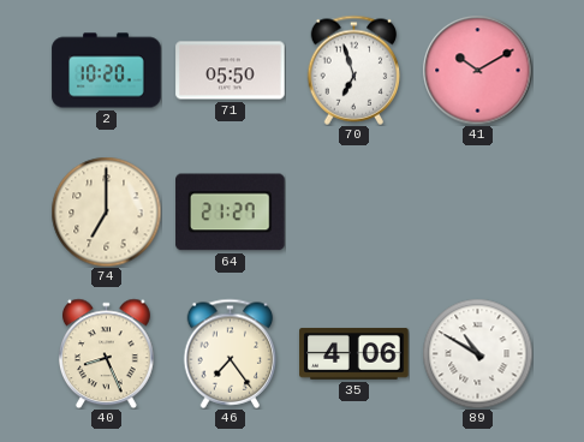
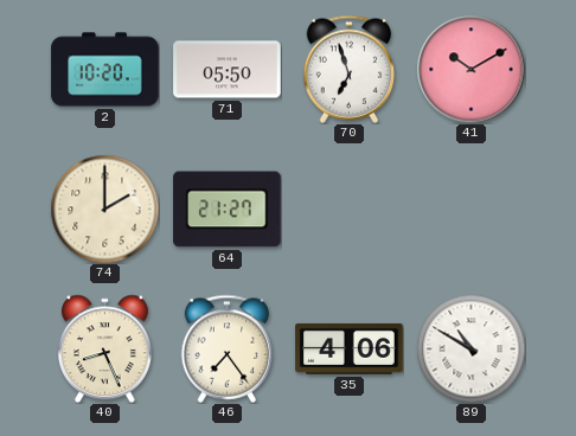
74: 7:00 -> 2:00
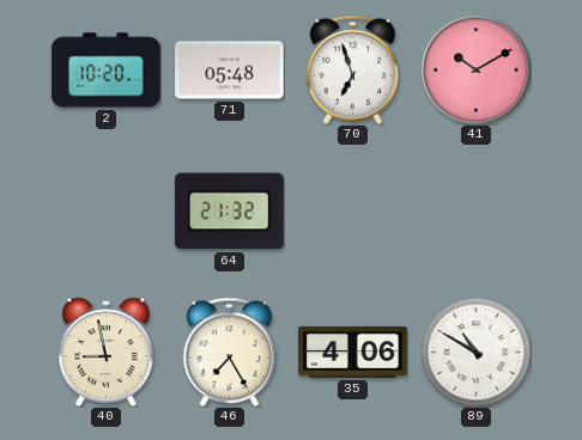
71: 05:50 -> 05:48
74: 2:00 -> none
64: 21:27 -> 21:32
40: 8:26 -> 8:58
46: 7:24 -> 7:25
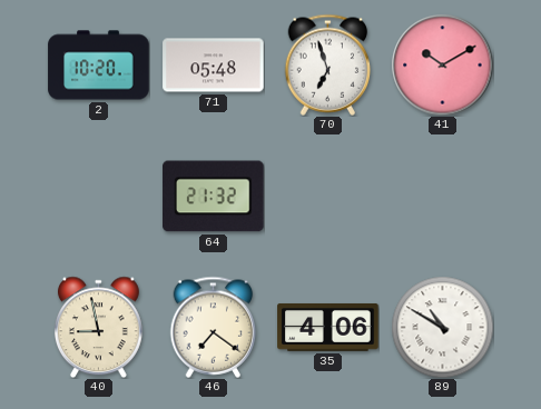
46: 7:25 -> 7:21
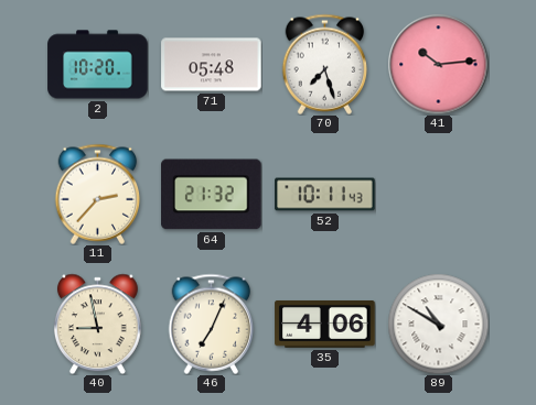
70: 6:57 -> 7:27
41: 10:10 -> 10:14
11: none -> 2:37
52: none -> 10:11
46: 7:21 -> 7:04
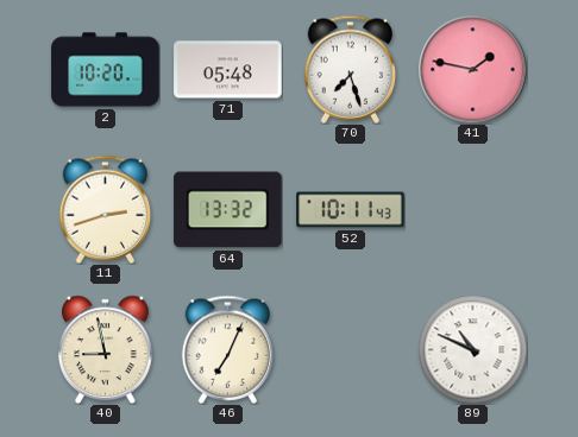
41: 10:14 -> 1:47
11: 2:37 -> 2:42
64: 21:32 -> 13:32
35: 4:06 -> none
89: 10:50 -> 10:49
